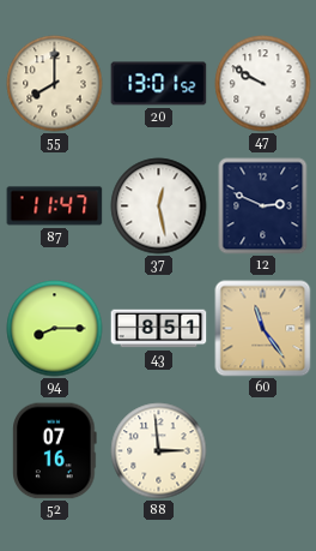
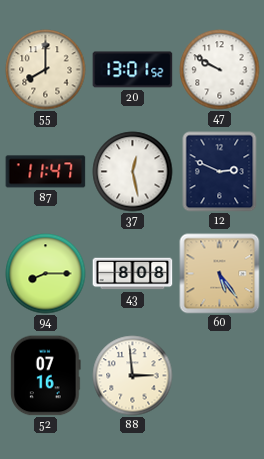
43: 8:51 -> 8:08
60: 11:24 -> 5:24
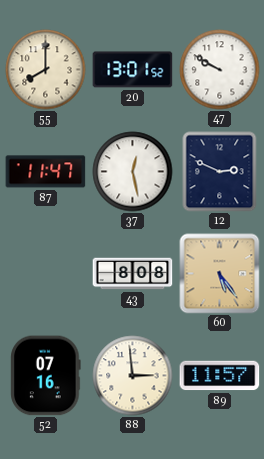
94: 8:15 -> none
89: none -> 11:57
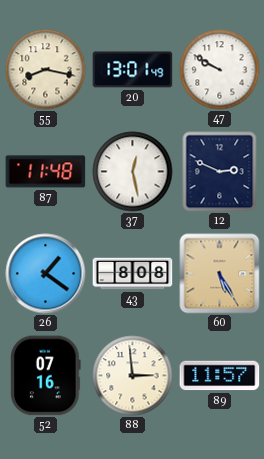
55: 8:00 -> 8:17
20: 13:01:52 -> 13:01:49
87: 11:47 -> 11:48
26: none -> 1:21
60: 5:24 -> 5:25
